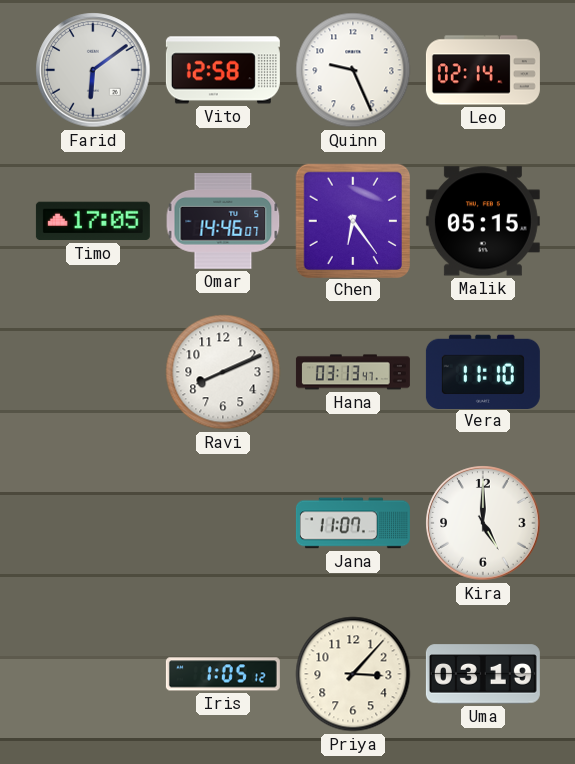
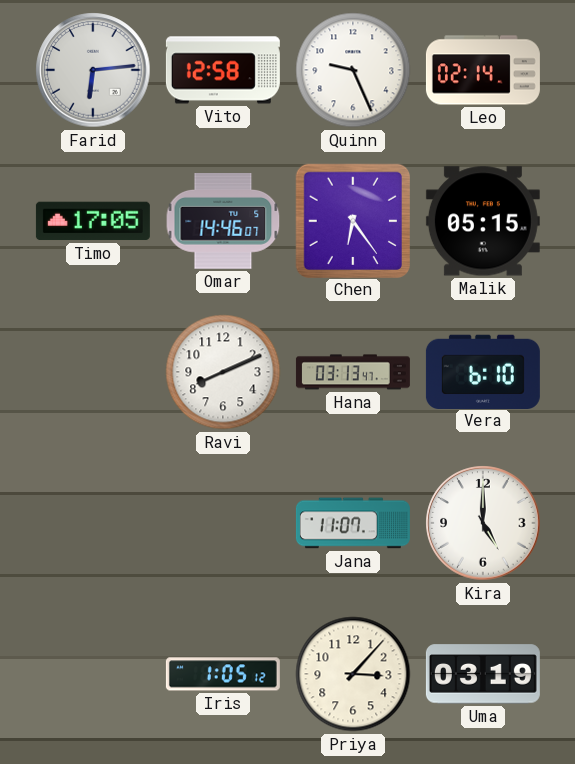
Farid: 6:09 -> 6:14
Vera: 11:10 -> 6:10
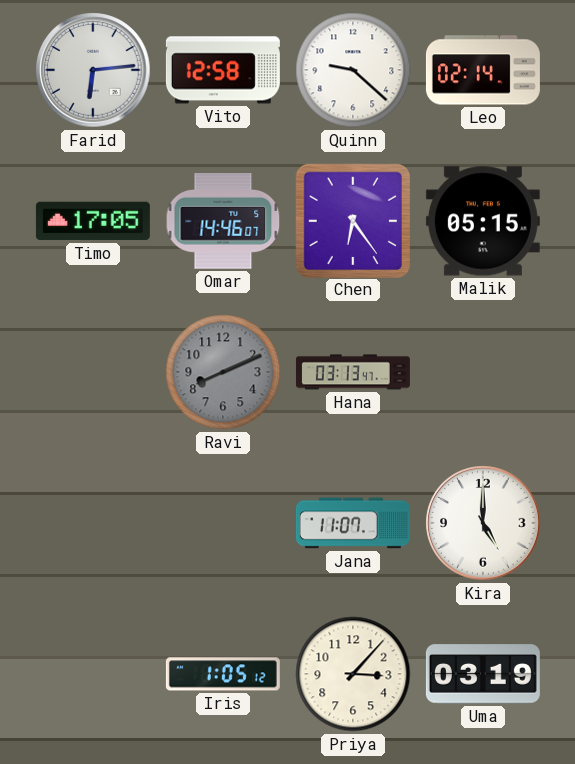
Quinn: 9:26 -> 9:22
Ravi dial: white -> grey
Vera: 6:10 -> none
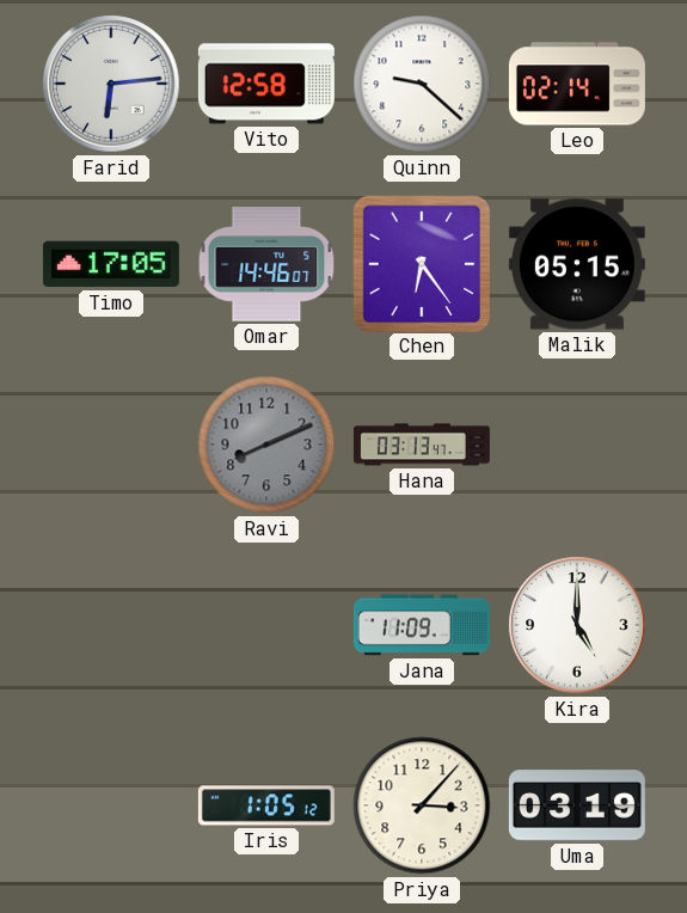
Jana: 11:07 -> 11:09
